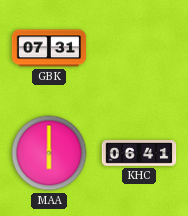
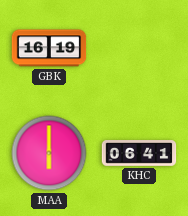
GBK: 07:31 -> 16:19
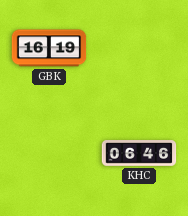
MAA: 6:00 -> none
KHC: 06:41 -> 06:46
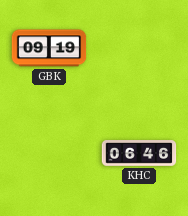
GBK: 16:19 -> 09:19
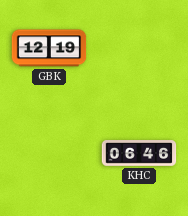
GBK: 09:19 -> 12:19
